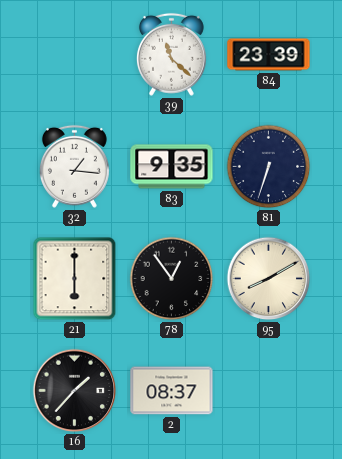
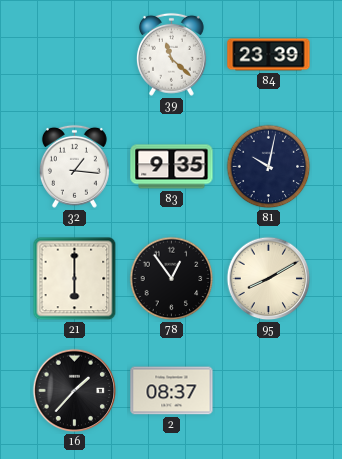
81: 6:33 -> 10:02
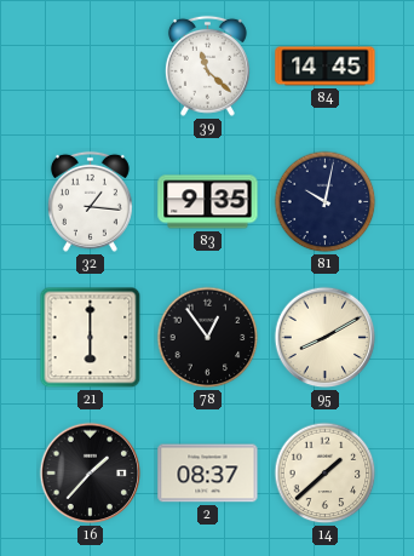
84: 23:39 -> 14:45
14: none -> 1:38
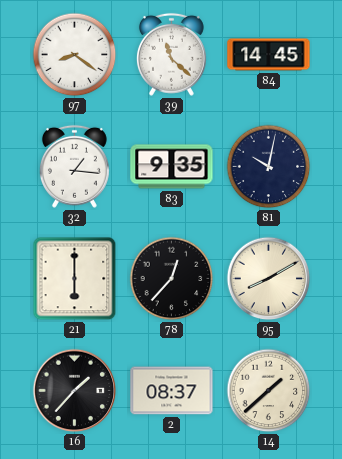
97: none -> 8:21
78: 12:54 -> 12:37
